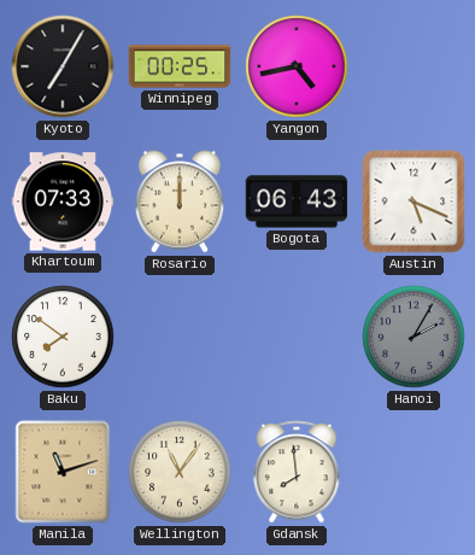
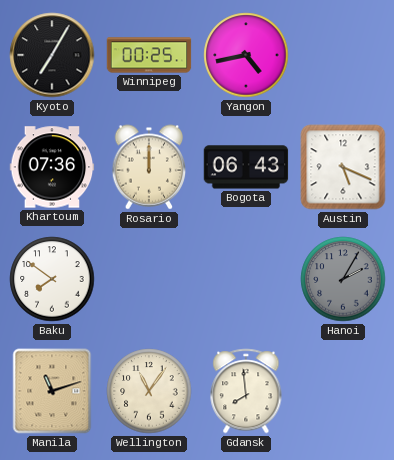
Khartoum: 07:33 -> 07:36
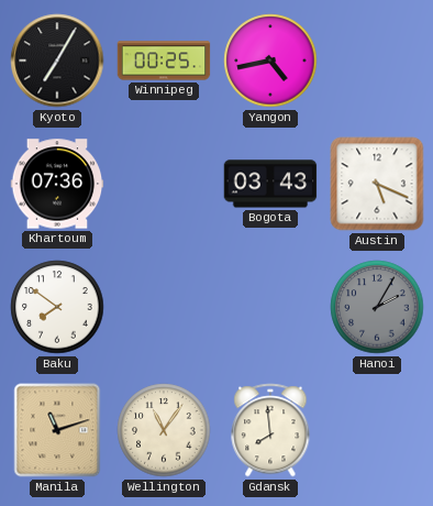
Rosario: 12:00 -> none
Bogota: 06:43 -> 03:43
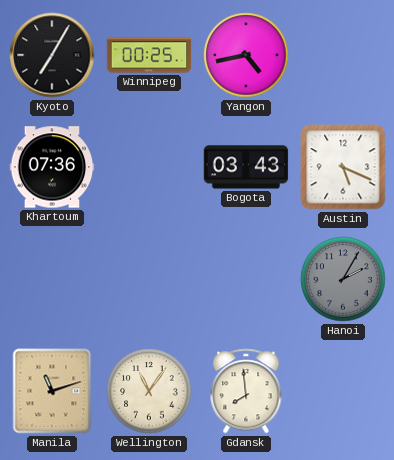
Baku: 7:51 -> none
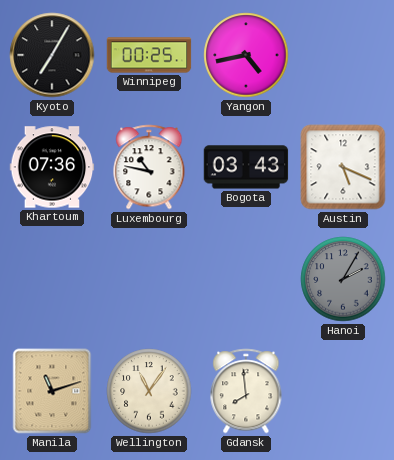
Luxembourg: none -> 10:47
